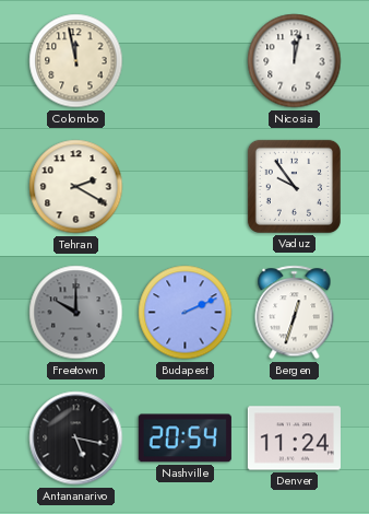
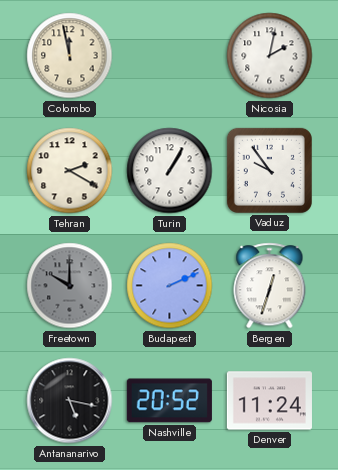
Nicosia: 12:02 -> 2:02
Turin: none -> 1:05
Nashville: 20:54 -> 20:52
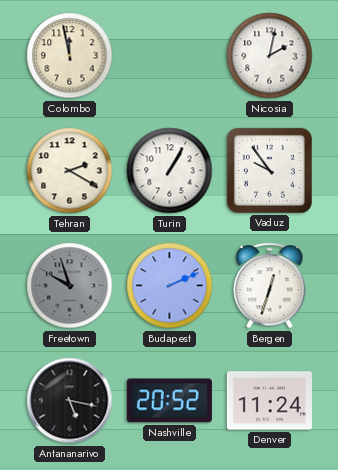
Freetown: 10:00 -> 9:57
